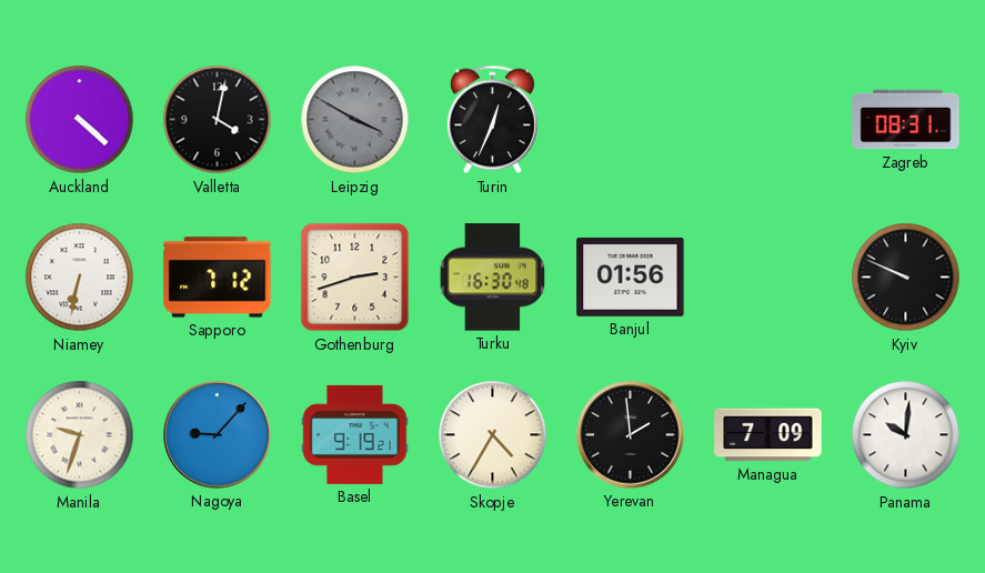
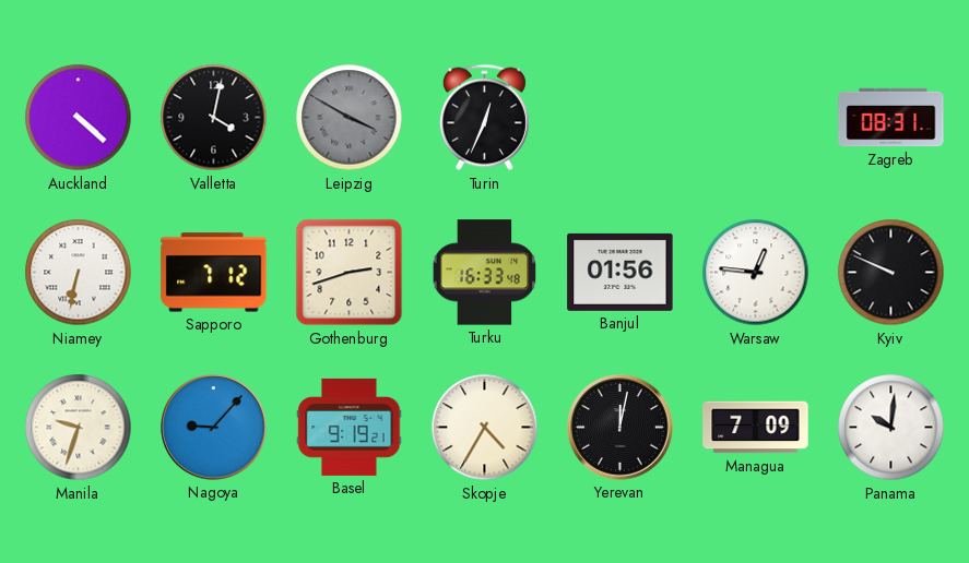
Turku: 16:30 -> 16:33
Warsaw: none -> 12:46
Yerevan: 1:59 -> 12:02
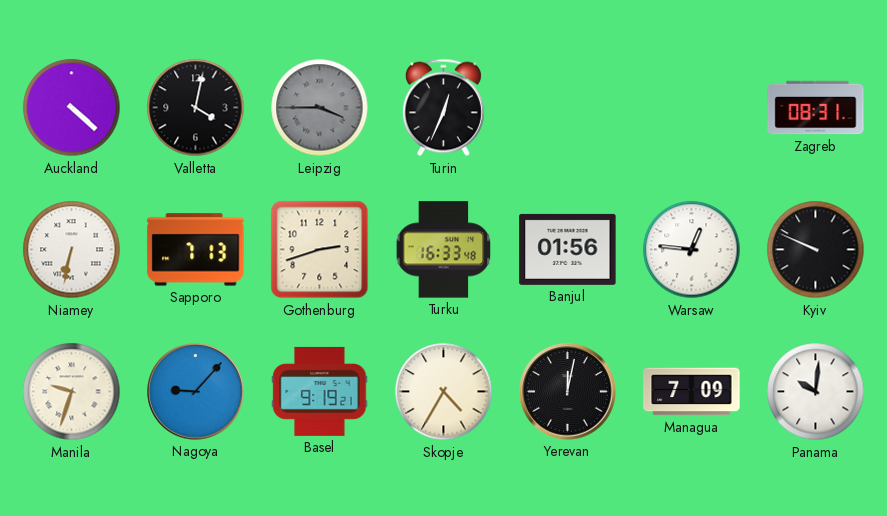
Leipzig: 3:50 -> 3:45
Sapporo: 7:12 -> 7:13
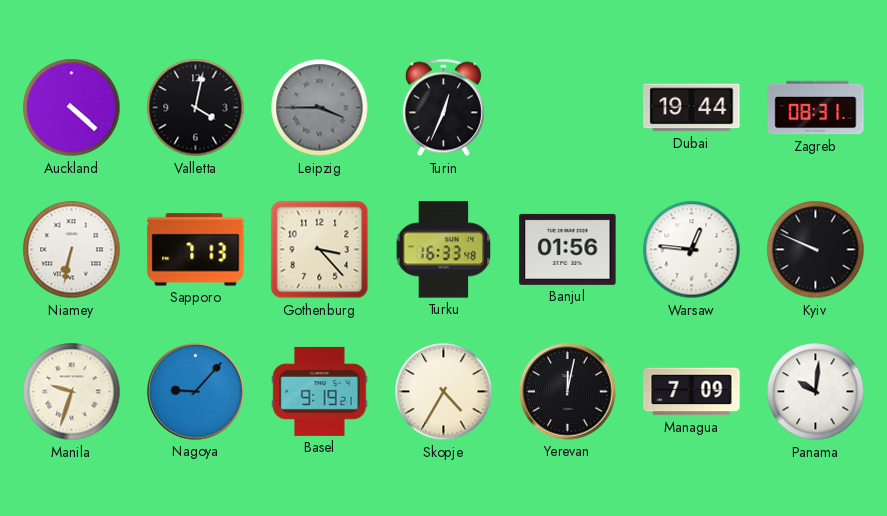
Dubai: none -> 19:44
Gothenburg: 2:42 -> 3:23
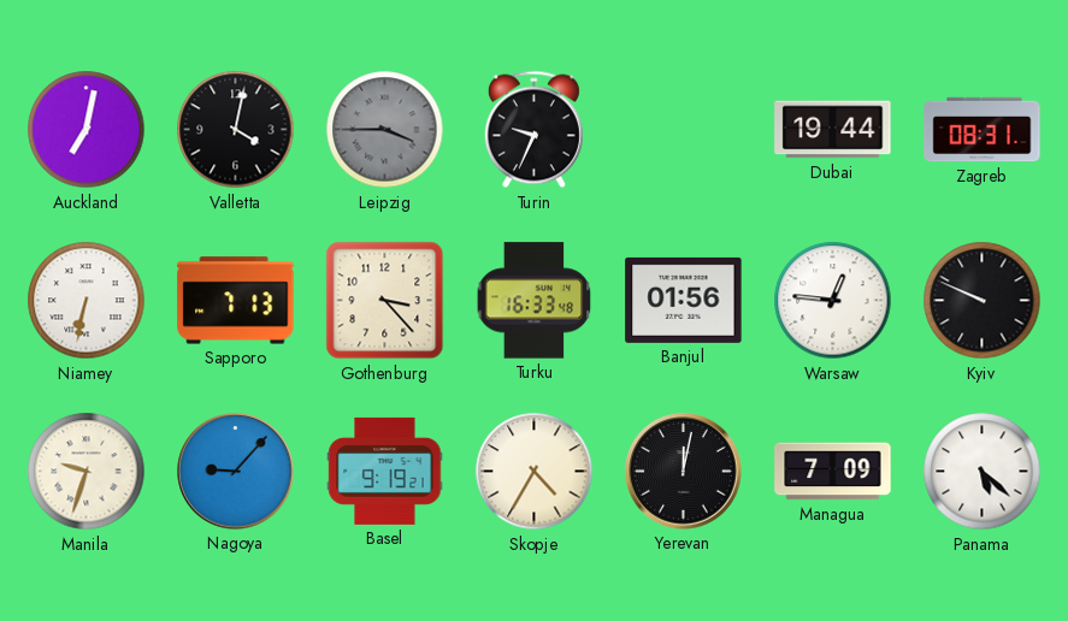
Auckland: 4:22 -> 7:02
Turin: 12:34 -> 9:34
Panama: 10:01 -> 5:22
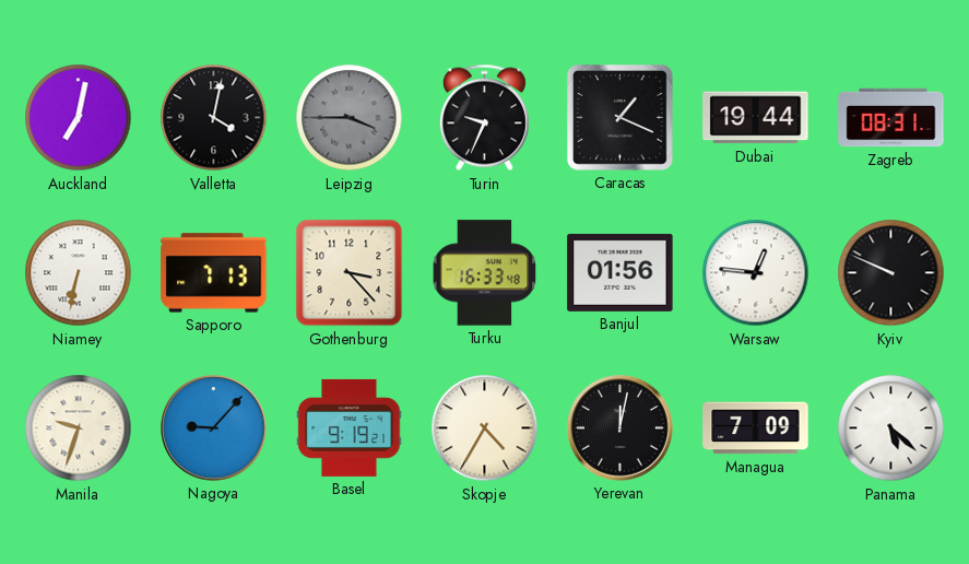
Caracas: none -> 1:19
